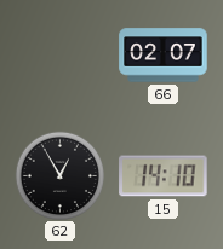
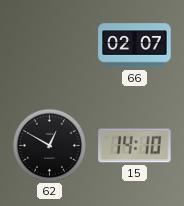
62: 12:55 -> 12:50
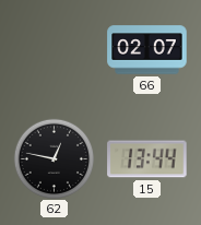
62: 12:50 -> 12:47
15: 14:10 -> 13:44
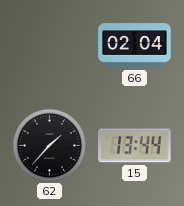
66: 02:07 -> 02:04
62: 12:47 -> 1:37
